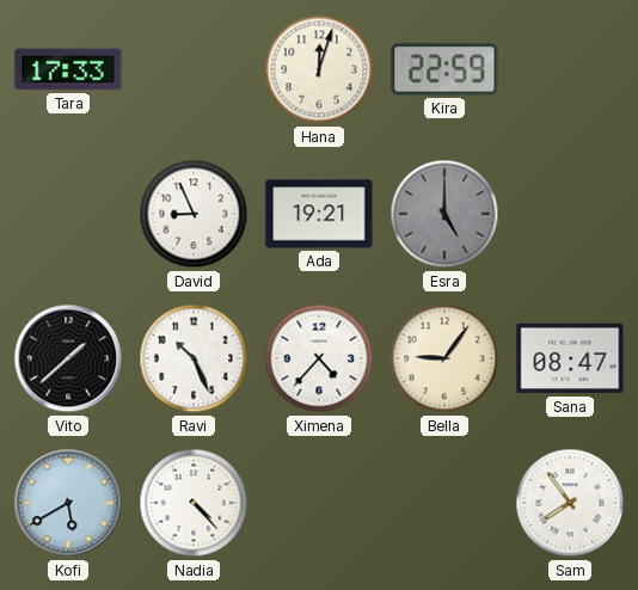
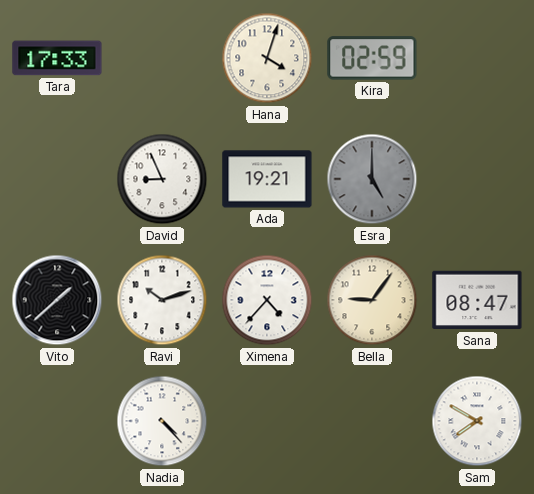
Hana: 12:03 -> 4:03
Kira: 22:59 -> 02:59
Ravi: 10:26 -> 10:12
Kofi: 5:40 -> none
Sam: 7:54 -> 7:50
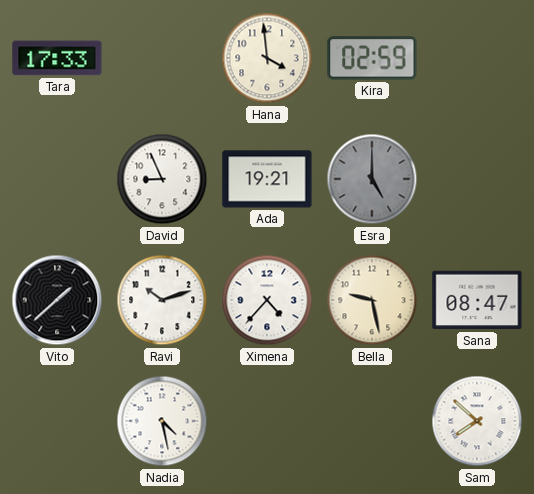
Hana: 4:03 -> 3:59
Bella: 9:06 -> 9:28
Nadia: 4:23 -> 4:28
Sam: 7:50 -> 7:52
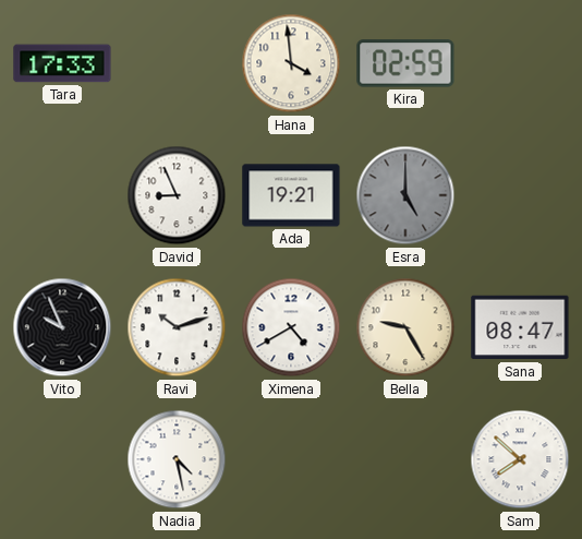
Vito: 1:38 -> 9:56
Ximena: 4:37 -> 4:40
Bella: 9:28 -> 9:25
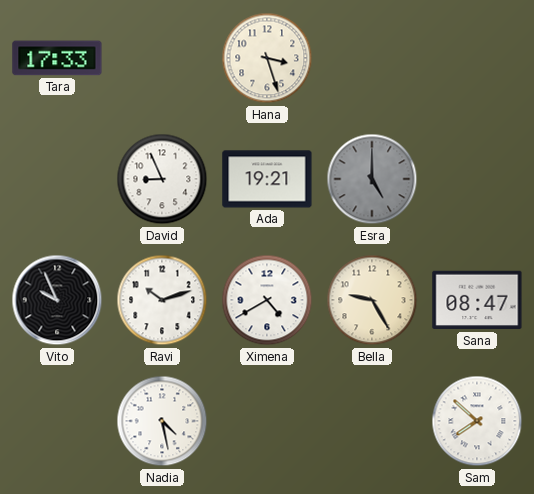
Hana: 3:59 -> 3:27
Kira: 02:59 -> none
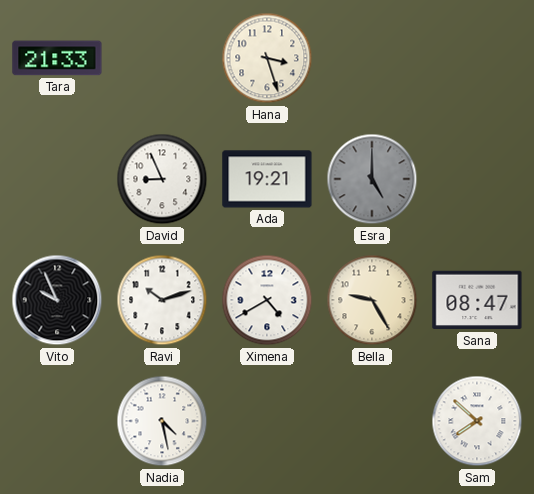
Tara: 17:33 -> 21:33
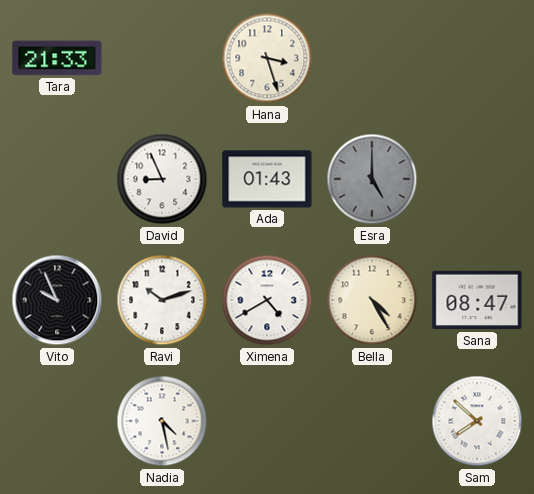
Ada: 19:21 -> 01:43
Bella: 9:25 -> 4:25
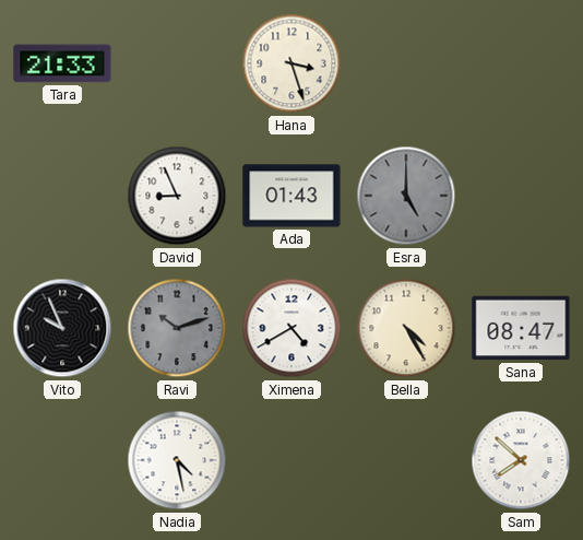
Ravi dial: white -> grey
